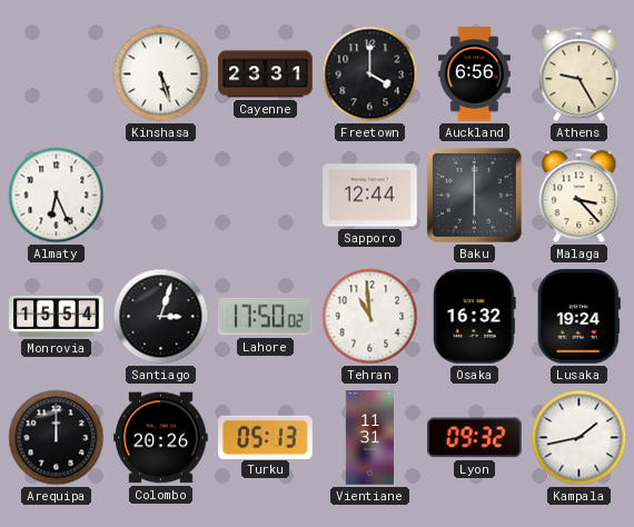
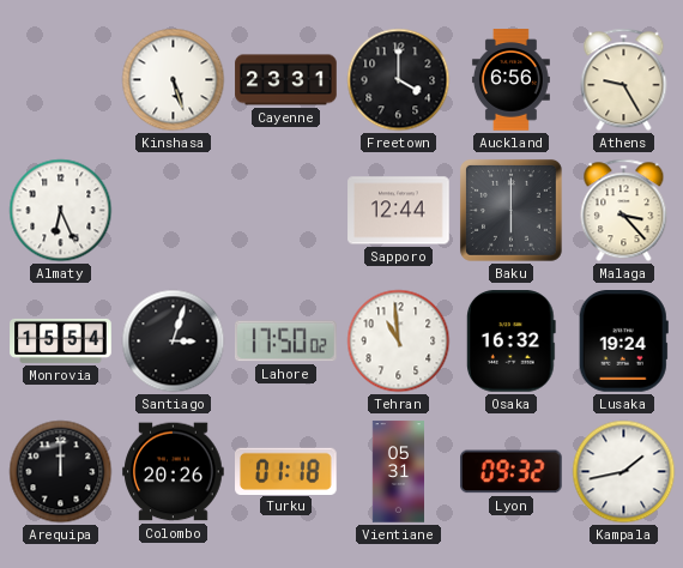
Turku: 05:13 -> 01:18
Vientiane: 11:31 -> 05:31
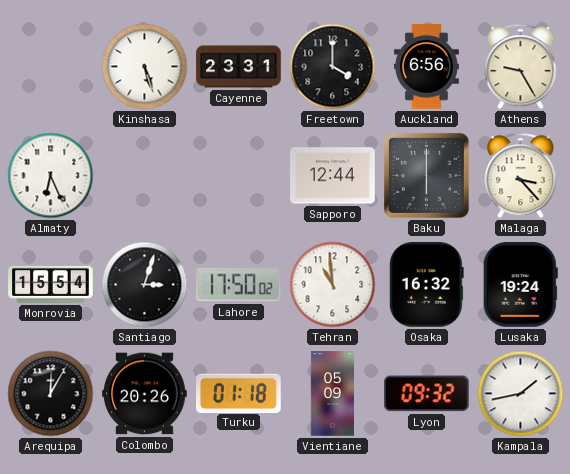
Arequipa: 12:00 -> 12:05
Vientiane: 05:31 -> 05:09
